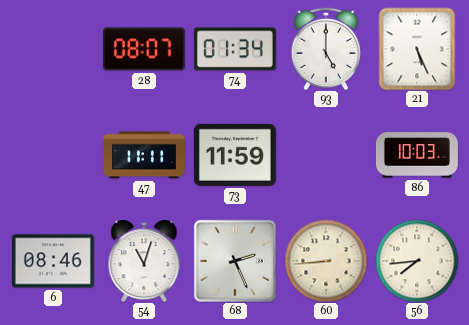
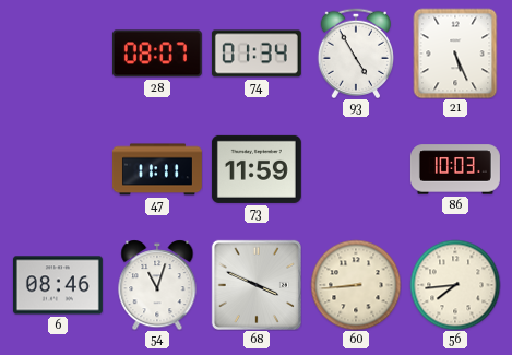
93: 5:00 -> 4:55
68: 2:26 -> 3:49
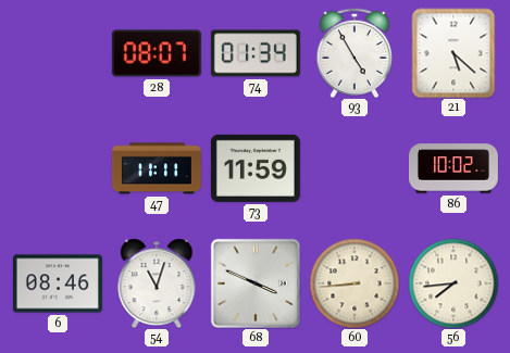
21: 5:26 -> 5:22
86: 10:03 -> 10:02
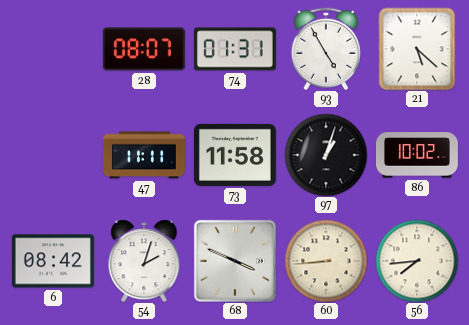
74: 01:34 -> 01:31
73: 11:59 -> 11:58
97: none -> 1:03
6: 08:46 -> 08:42
54: 11:03 -> 2:03
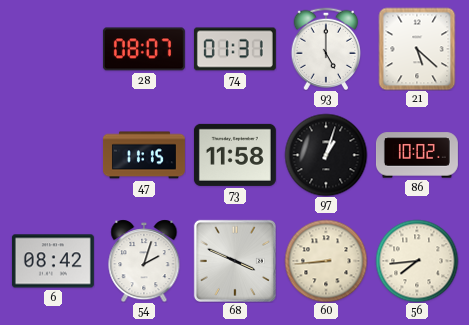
93: 4:55 -> 5:00
47: 11:11 -> 11:15
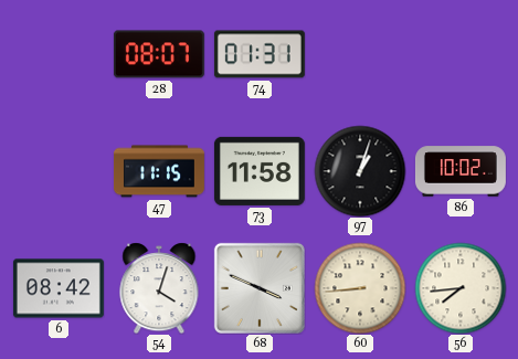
93: 5:00 -> none
21: 5:22 -> none
54: 2:03 -> 4:03
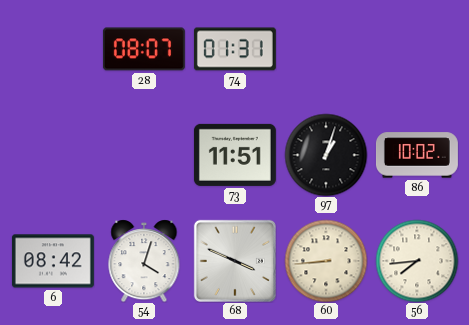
47: 11:15 -> none
73: 11:58 -> 11:51
